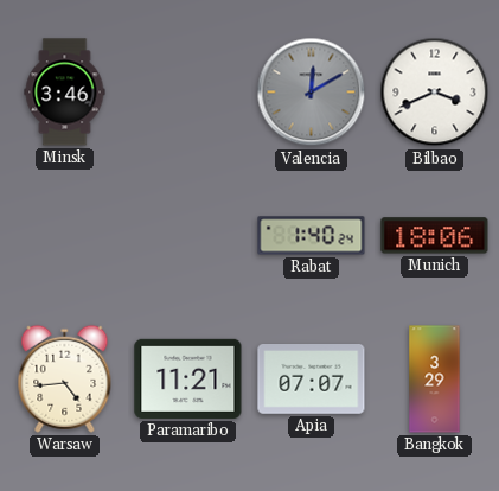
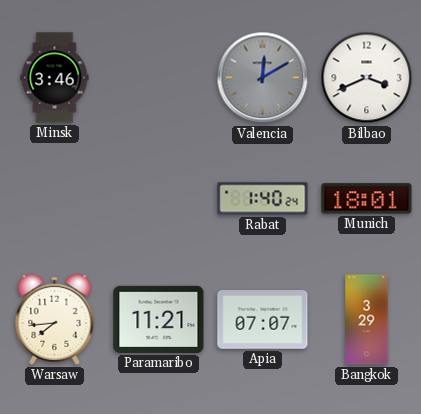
Munich: 18:06 -> 18:01
Warsaw: 4:44 -> 7:44
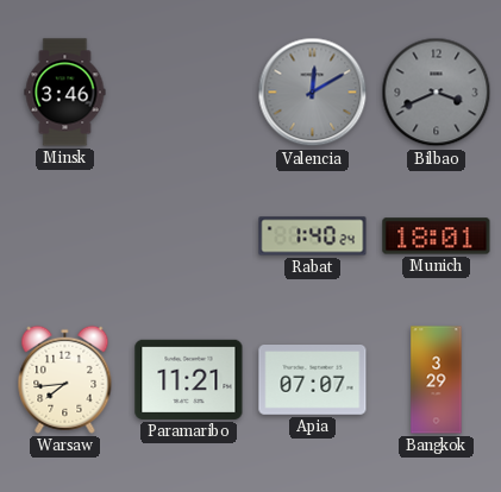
Bilbao dial: white -> grey
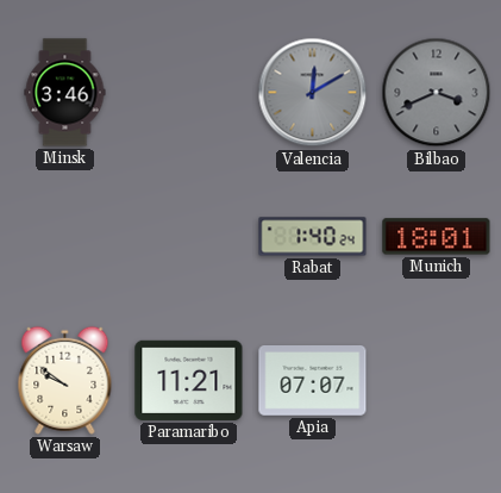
Warsaw: 7:44 -> 9:51
Bangkok: 3:29 -> none
